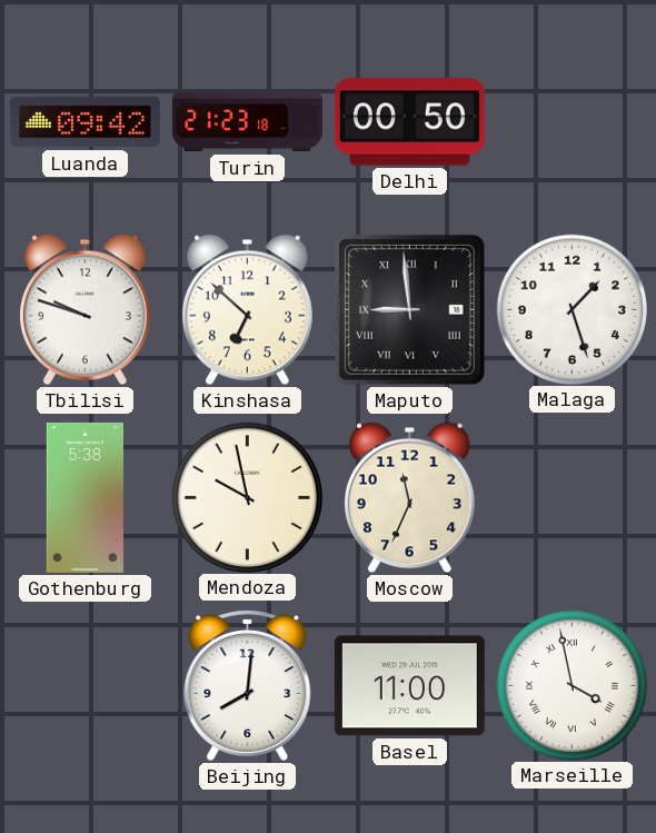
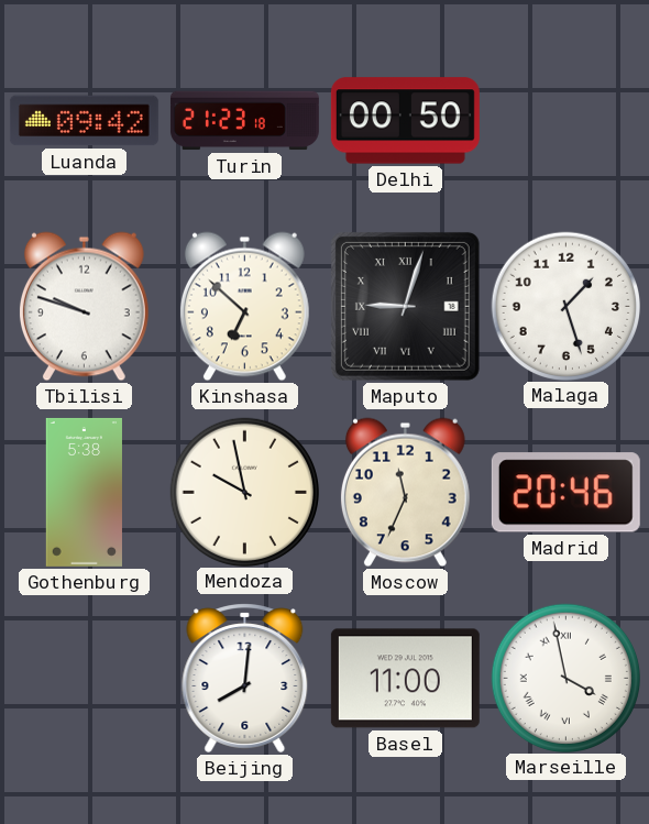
Maputo: 8:59 -> 9:03
Madrid: none -> 20:46
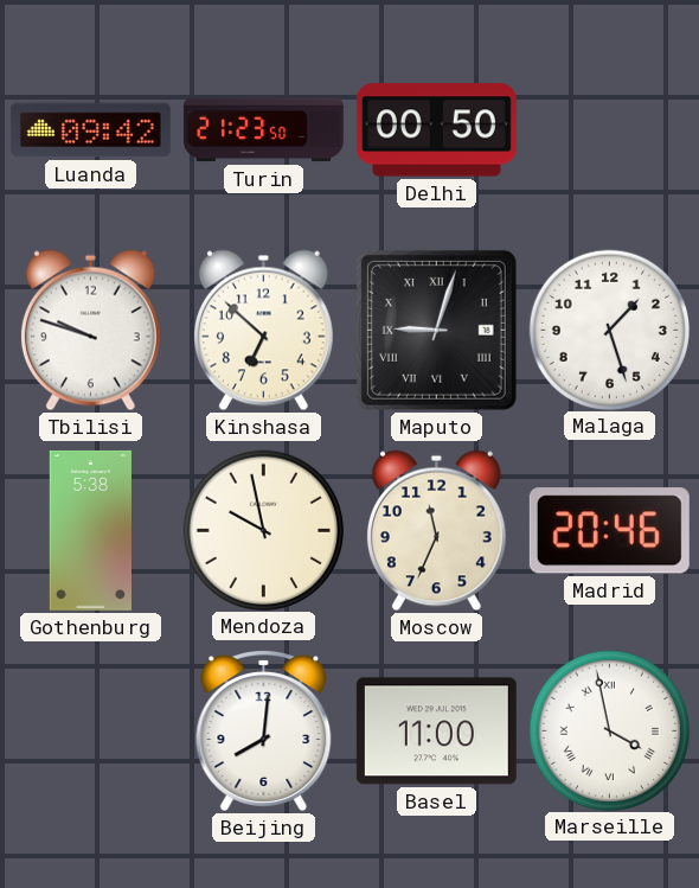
Turin: 21:23:18 -> 21:23:50
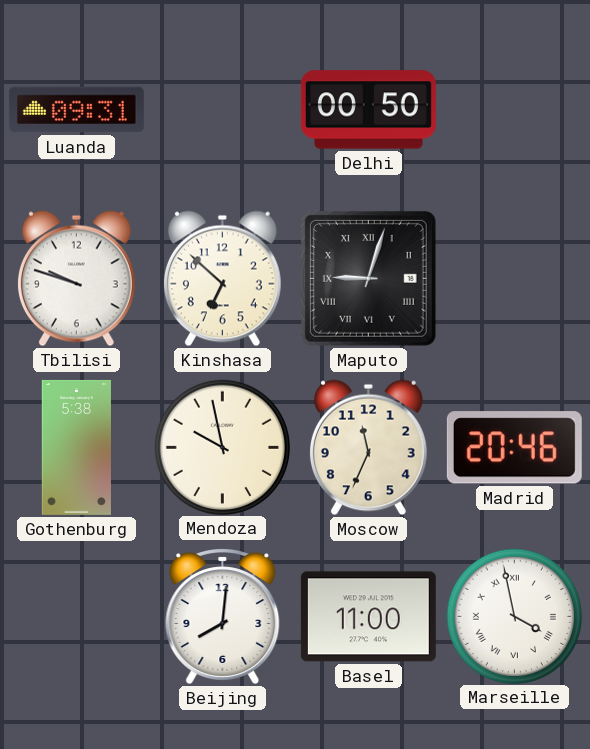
Luanda: 09:42 -> 09:31
Turin: 21:23 -> none
Malaga: 1:27 -> none
